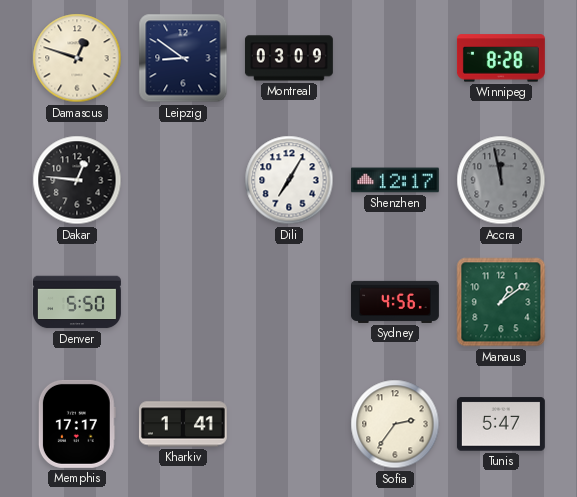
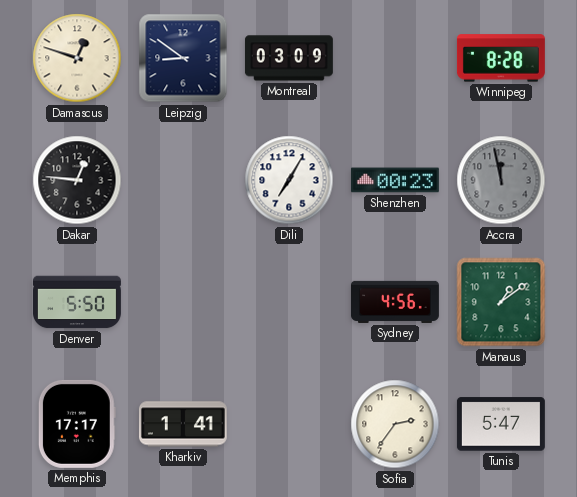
Shenzhen: 12:17 -> 00:23
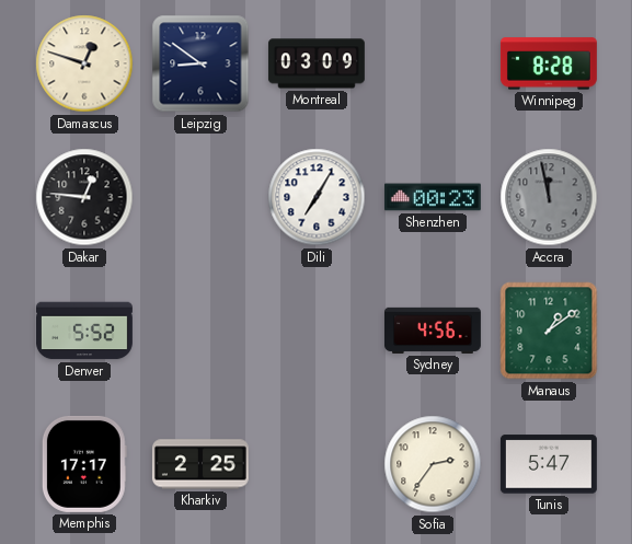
Denver: 5:50 -> 5:52
Kharkiv: 1:41 -> 2:25
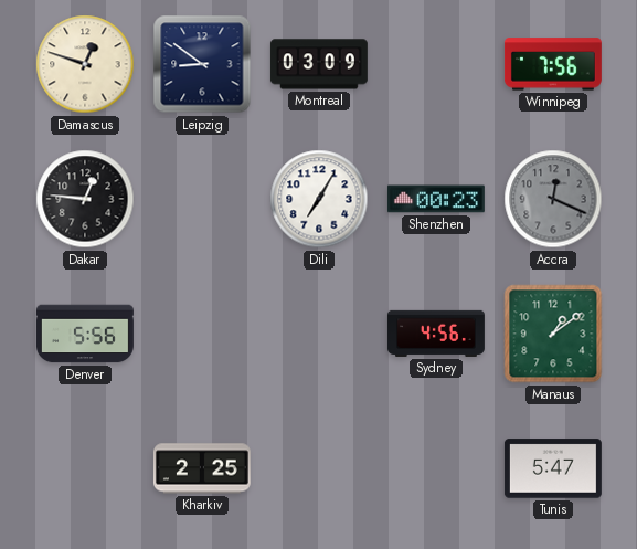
Winnipeg: 8:28 -> 7:56
Accra: 11:58 -> 12:19
Denver: 5:52 -> 5:56
Memphis: 17:17 -> none
Sofia: 2:36 -> none
